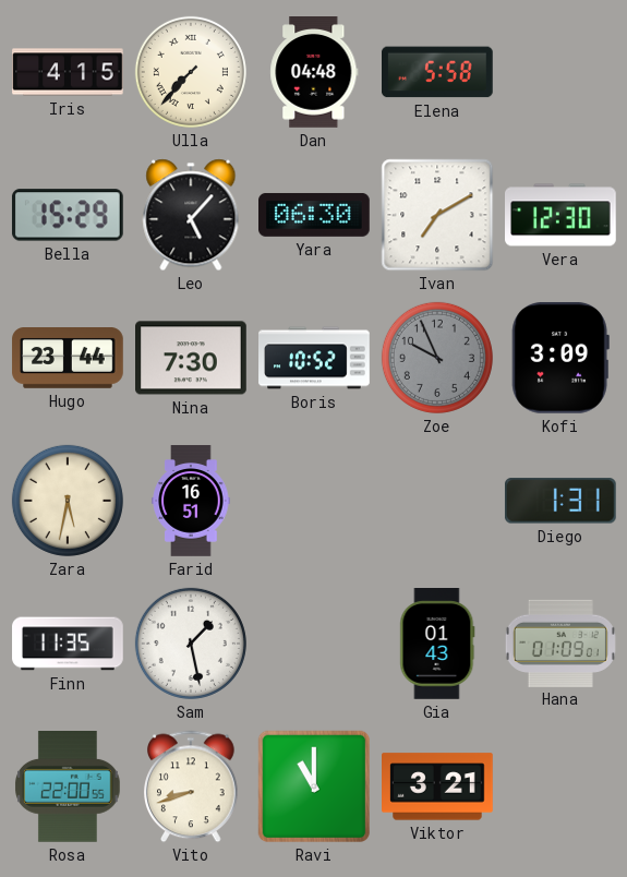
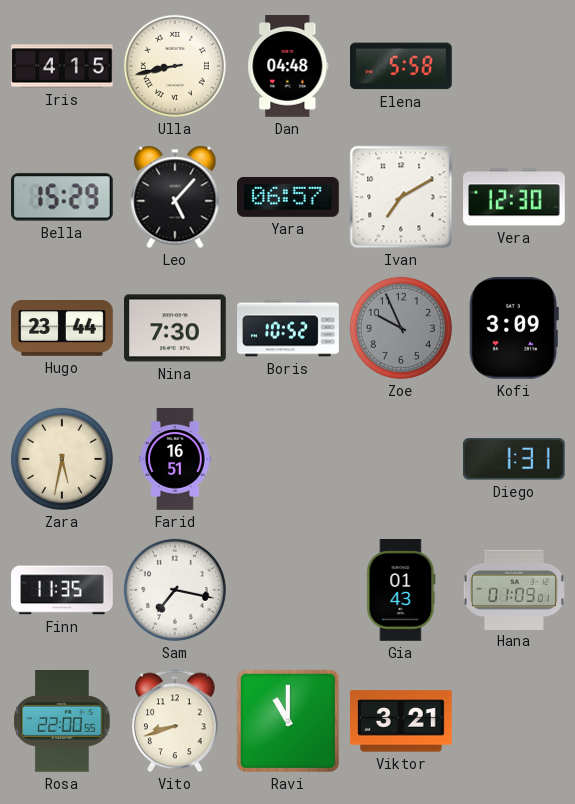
Ulla: 7:37 -> 8:43
Yara: 06:30 -> 06:57
Sam: 1:28 -> 7:17
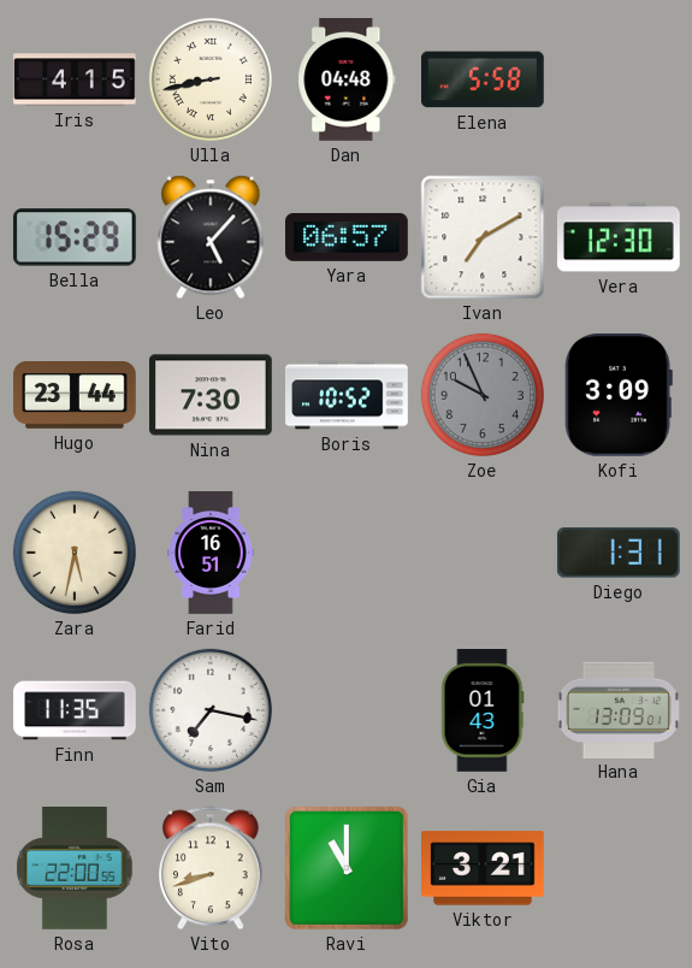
Hana: 01:09 -> 13:09
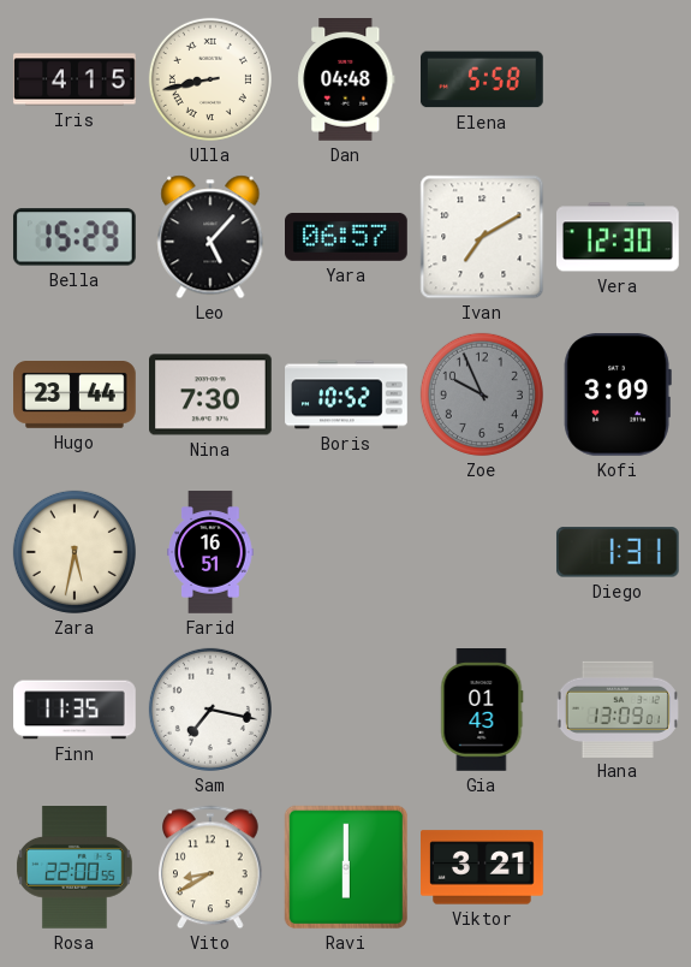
Vito: 8:42 -> 8:40
Ravi: 11:00 -> 6:00
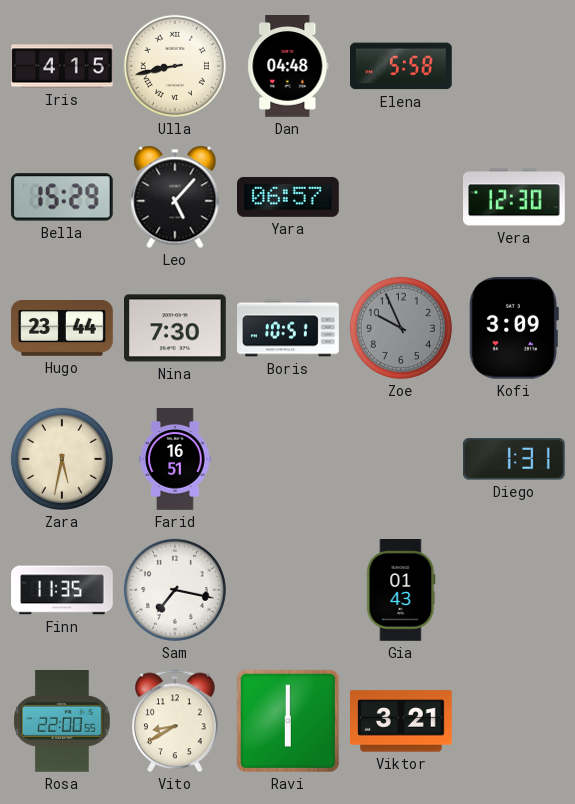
Ivan: 7:10 -> none
Boris: 10:52 -> 10:51
Hana: 13:09 -> none
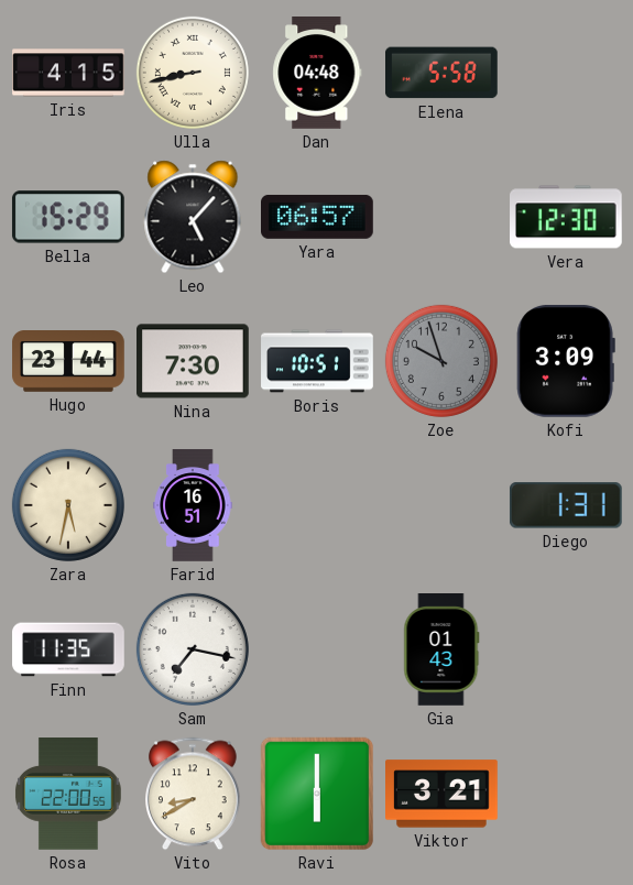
Zoe: 9:56 -> 9:57
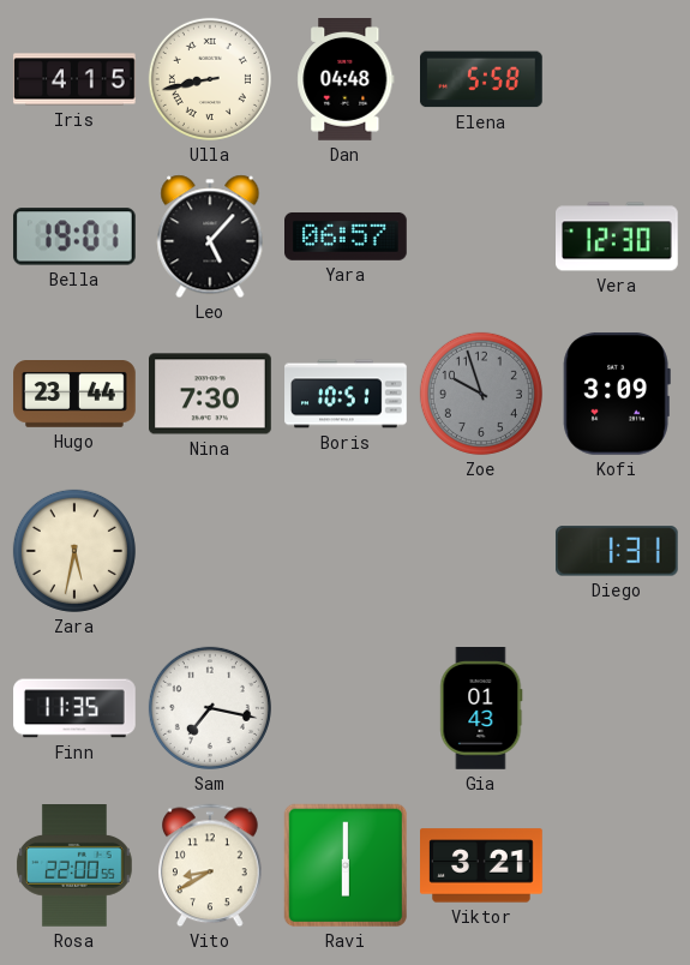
Bella: 15:29 -> 19:01
Farid: 16:51 -> none
